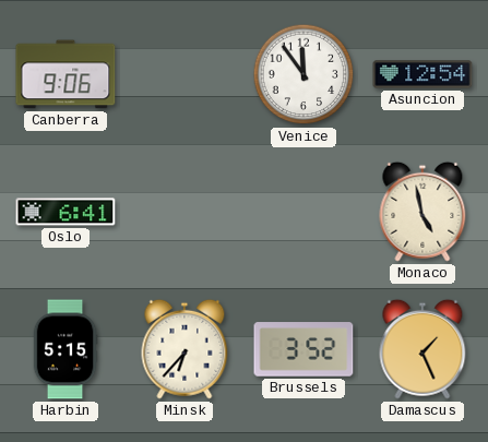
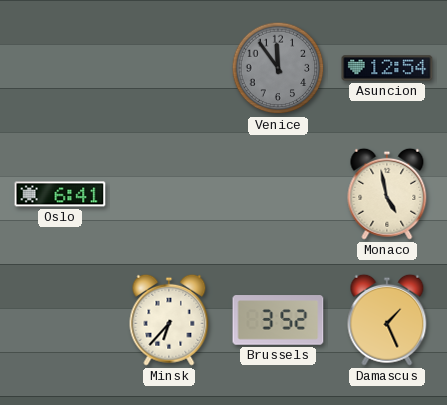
Canberra: 9:06 -> none
Venice dial: white -> grey
Harbin: 5:15 -> none
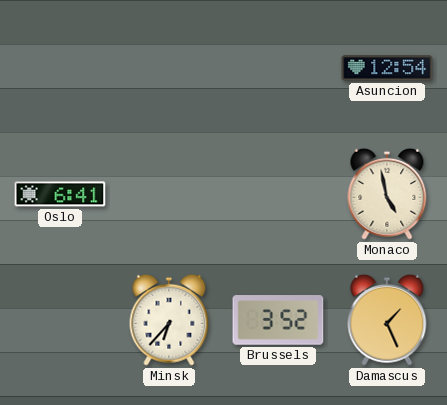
Venice: 11:54 -> none
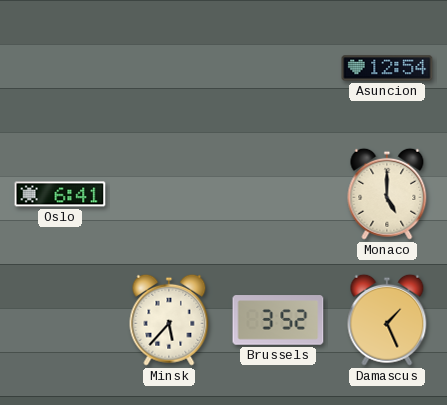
Monaco: 4:58 -> 5:00
Minsk: 6:37 -> 5:37
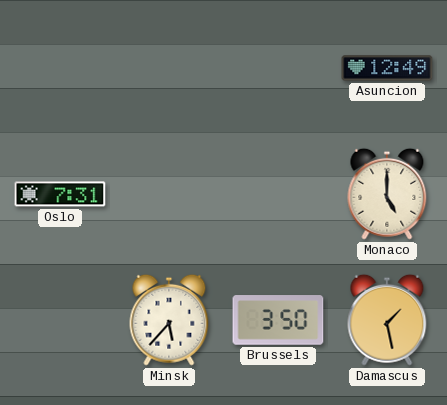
Asuncion: 12:54 -> 12:49
Oslo: 6:41 -> 7:31
Brussels: 3:52 -> 3:50
Damascus: 1:26 -> 1:28
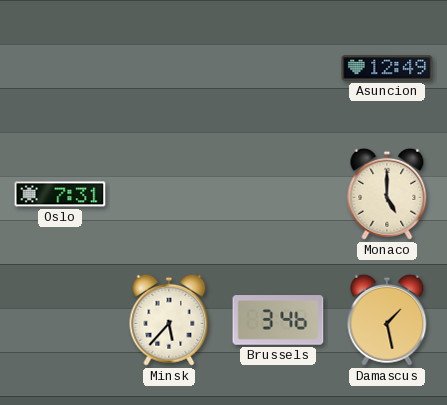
Brussels: 3:50 -> 3:46
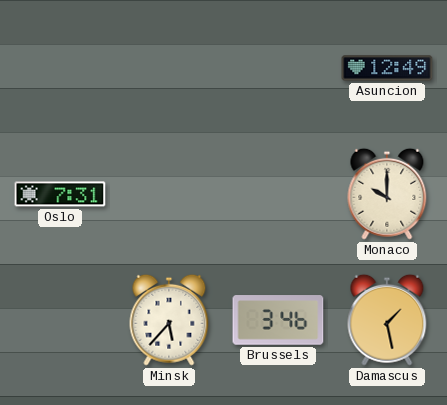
Monaco: 5:00 -> 10:00
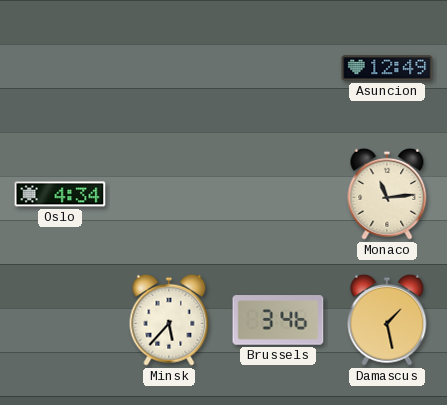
Oslo: 7:31 -> 4:34
Monaco: 10:00 -> 11:14
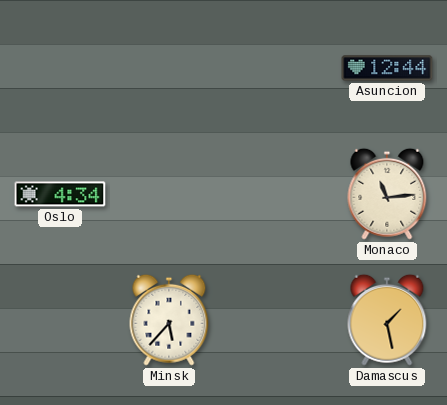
Asuncion: 12:49 -> 12:44
Brussels: 3:46 -> none
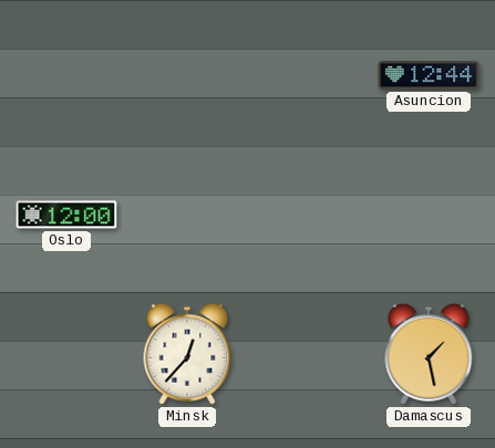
Oslo: 4:34 -> 12:00
Monaco: 11:14 -> none
Minsk: 5:37 -> 12:37
